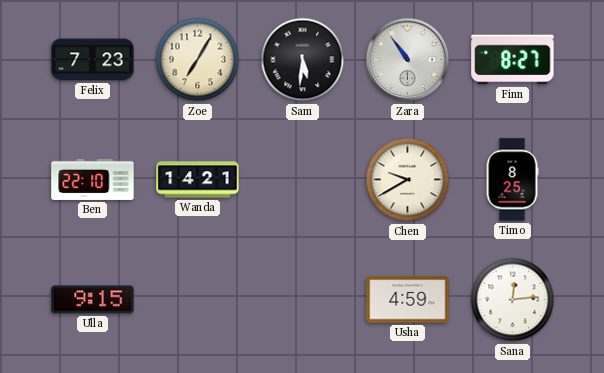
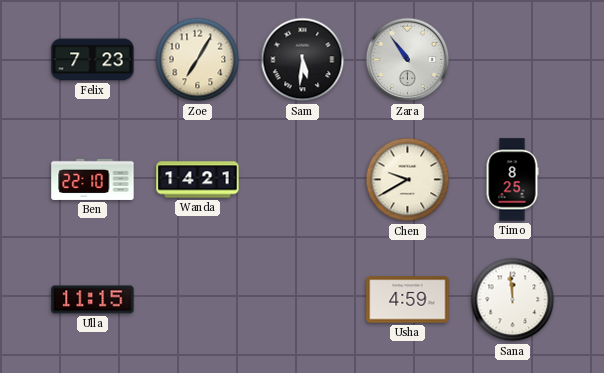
Finn: 8:27 -> none
Ulla: 9:15 -> 11:15
Sana: 12:14 -> 11:59
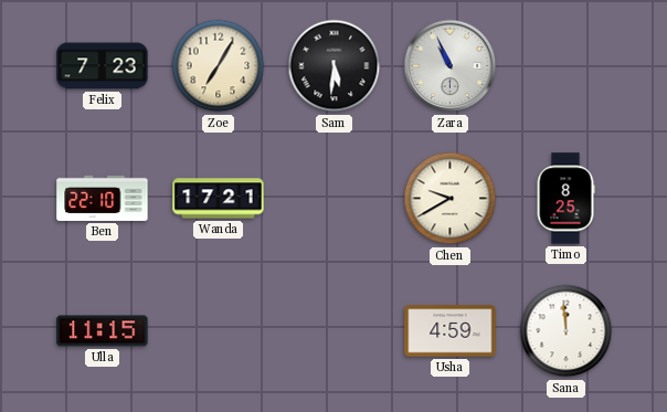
Zara: 10:54 -> 10:56
Wanda: 14:21 -> 17:21
